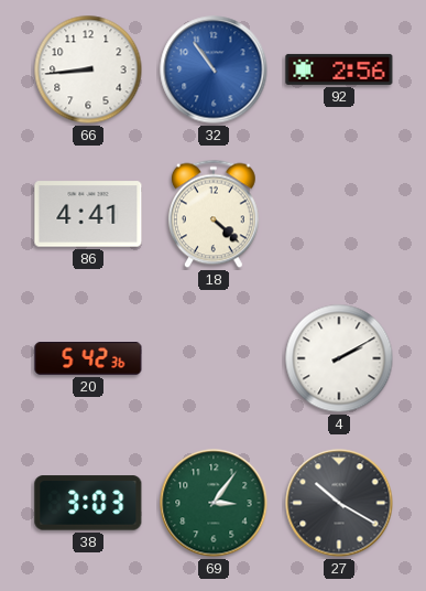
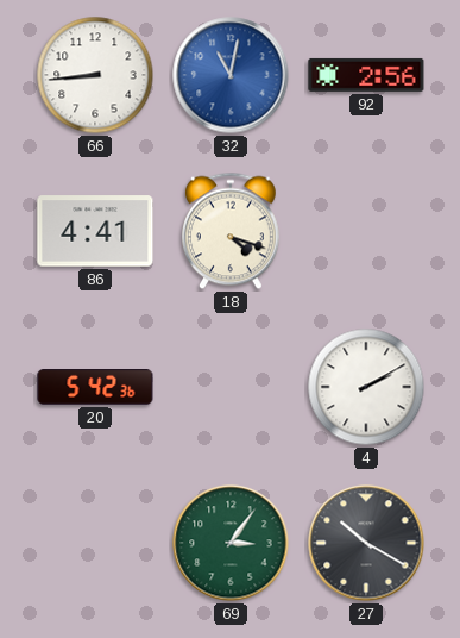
32: 10:54 -> 11:02
18: 4:22 -> 4:18
38: 3:03 -> none
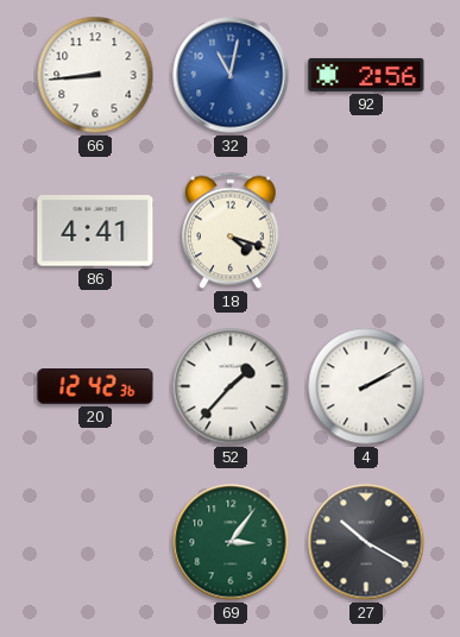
20: 5:42 -> 12:42
52: none -> 1:37
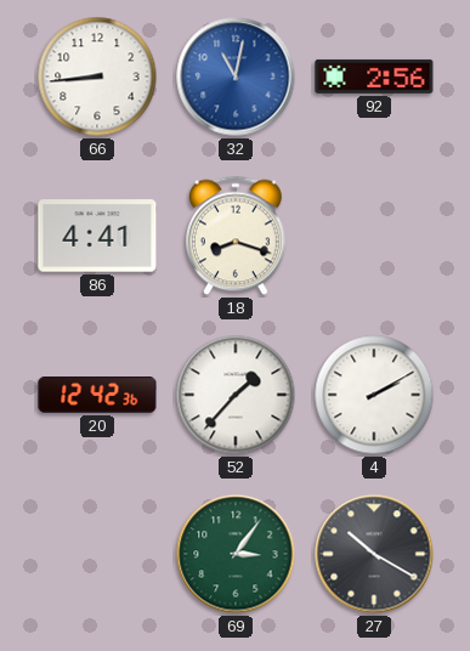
18: 4:18 -> 8:18
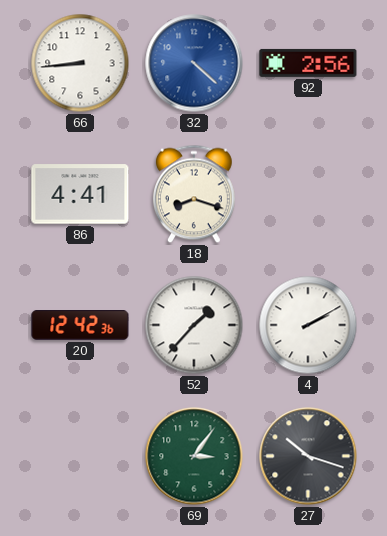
32: 11:02 -> 4:22
27: 10:20 -> 10:18
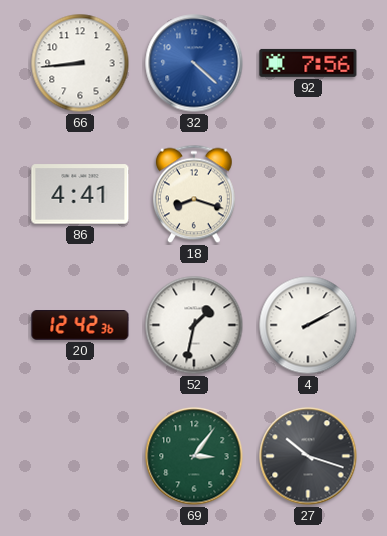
92: 2:56 -> 7:56
52: 1:37 -> 1:32
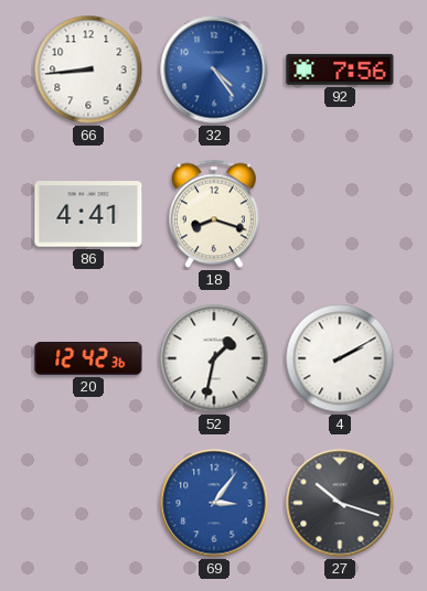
32: 4:22 -> 4:24
69 dial: green -> blue
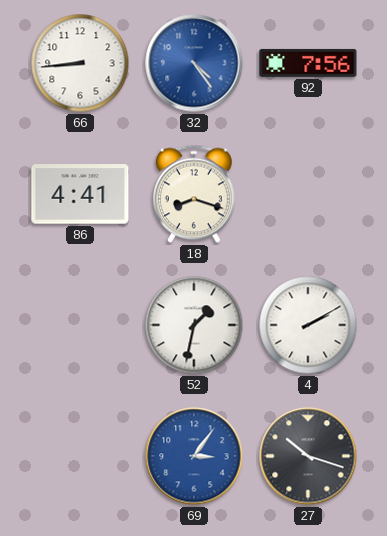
20: 12:42 -> none
